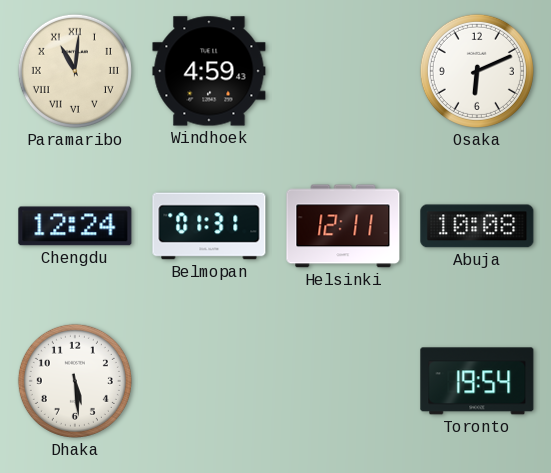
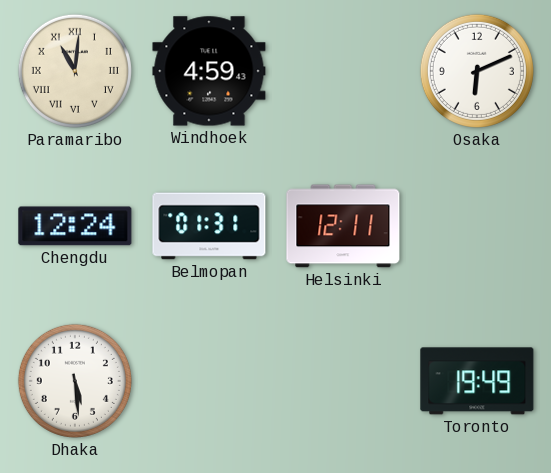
Abuja: 10:08 -> none
Toronto: 19:54 -> 19:49
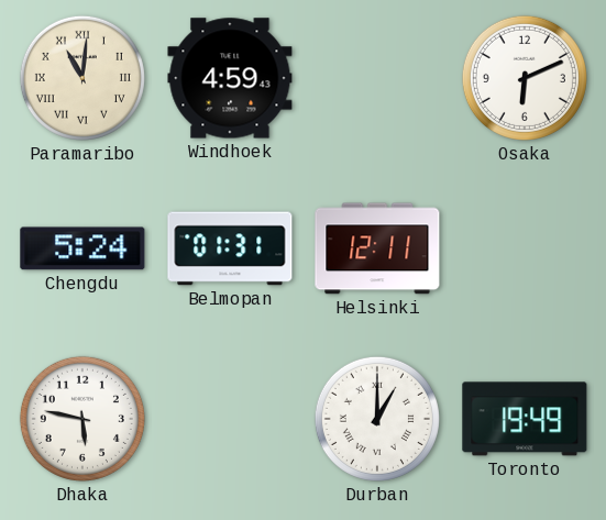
Chengdu: 12:24 -> 5:24
Dhaka: 5:29 -> 5:47
Durban: none -> 1:00
